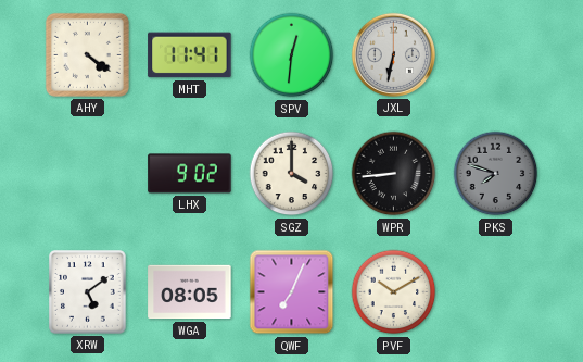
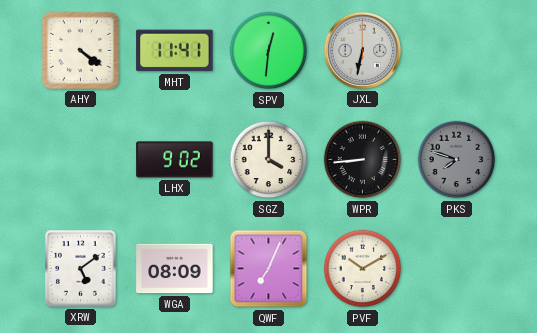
WGA: 08:05 -> 08:09
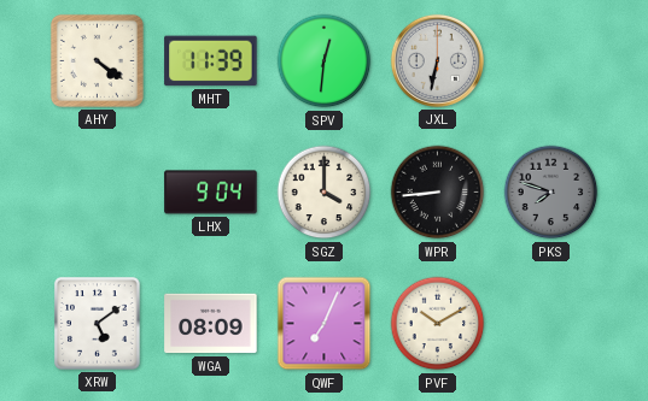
MHT: 11:41 -> 11:39
LHX: 9:02 -> 9:04
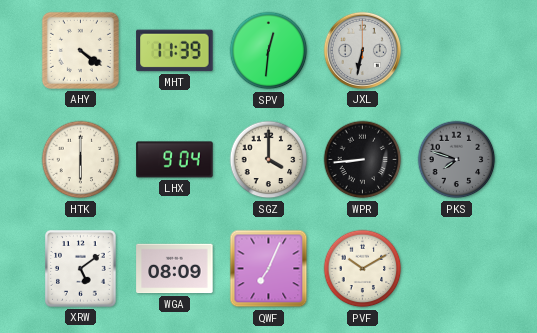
HTK: none -> 6:00
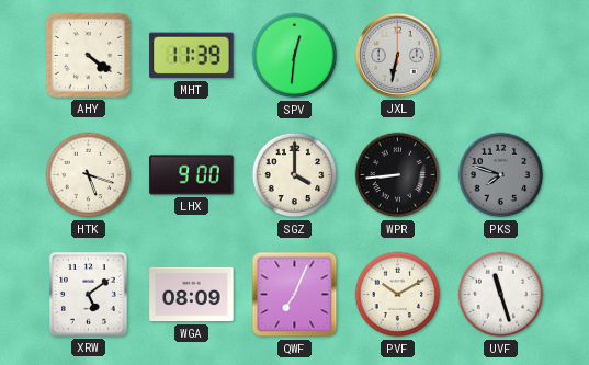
HTK: 6:00 -> 5:18
LHX: 9:04 -> 9:00
UVF: none -> 11:27
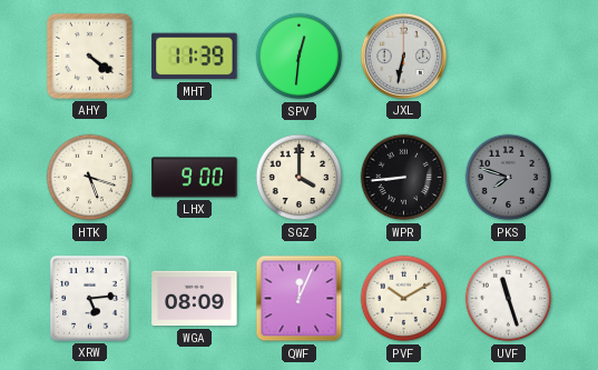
XRW: 5:09 -> 5:14
QWF: 7:04 -> 12:04
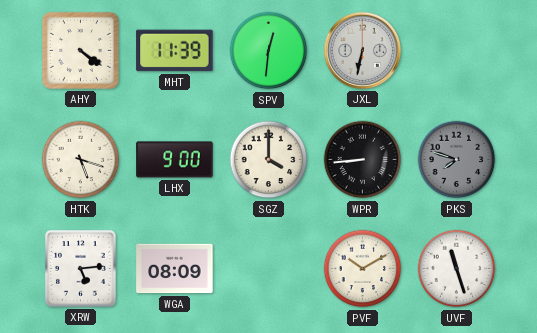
QWF: 12:04 -> none
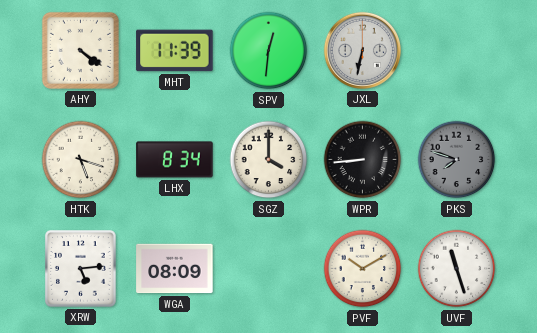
LHX: 9:00 -> 8:34
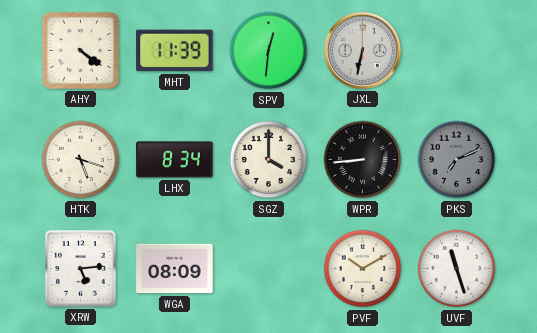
PKS: 7:48 -> 7:11
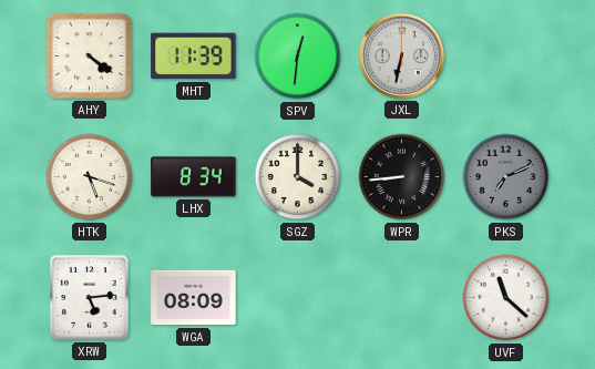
PVF: 10:10 -> none
UVF: 11:27 -> 11:22
